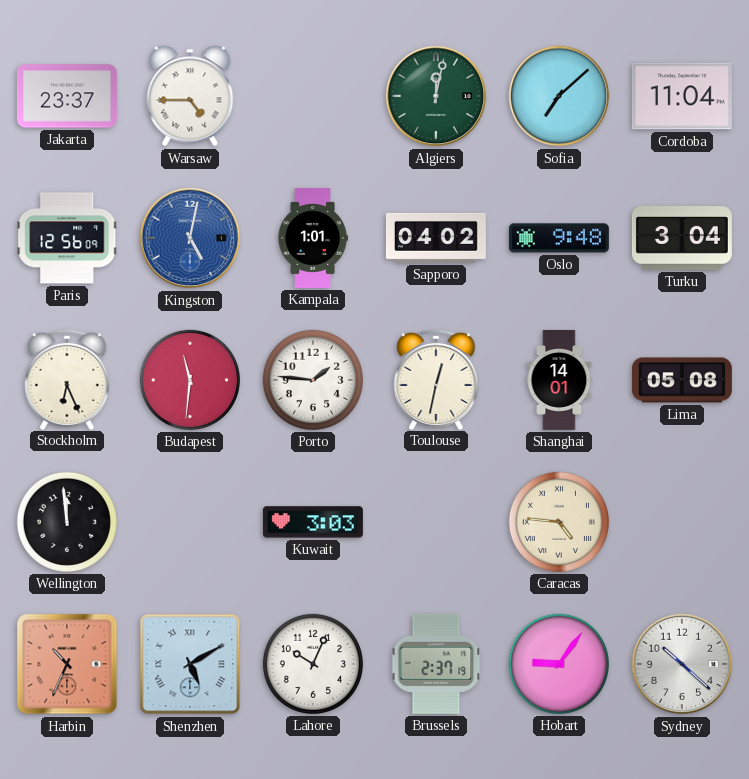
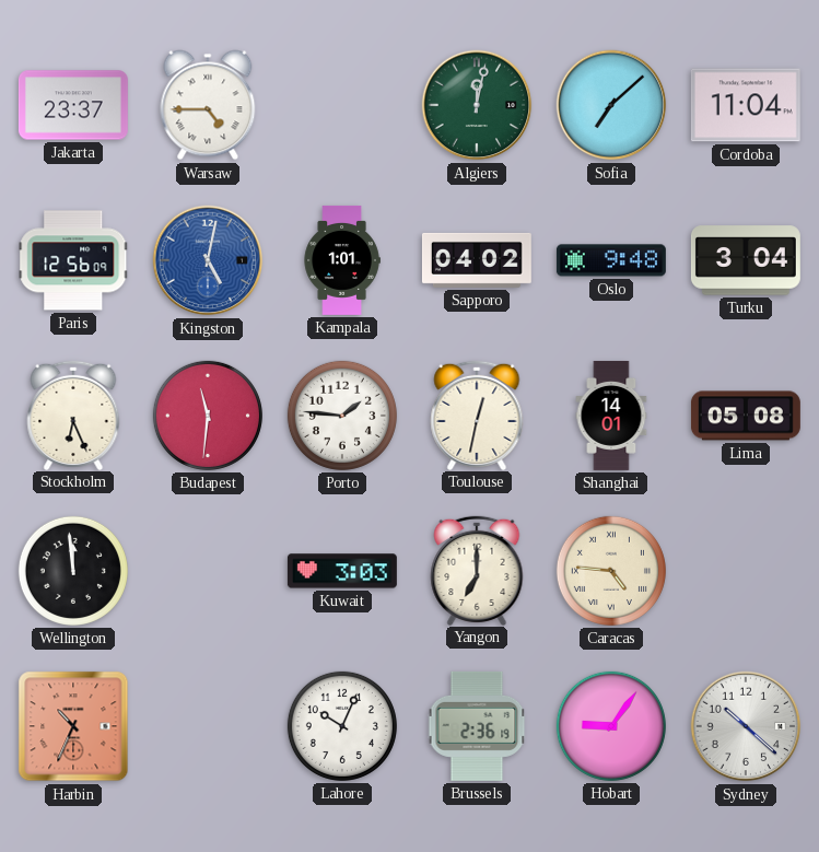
Yangon: none -> 7:00
Shenzhen: 5:10 -> none
Brussels: 2:37 -> 2:36
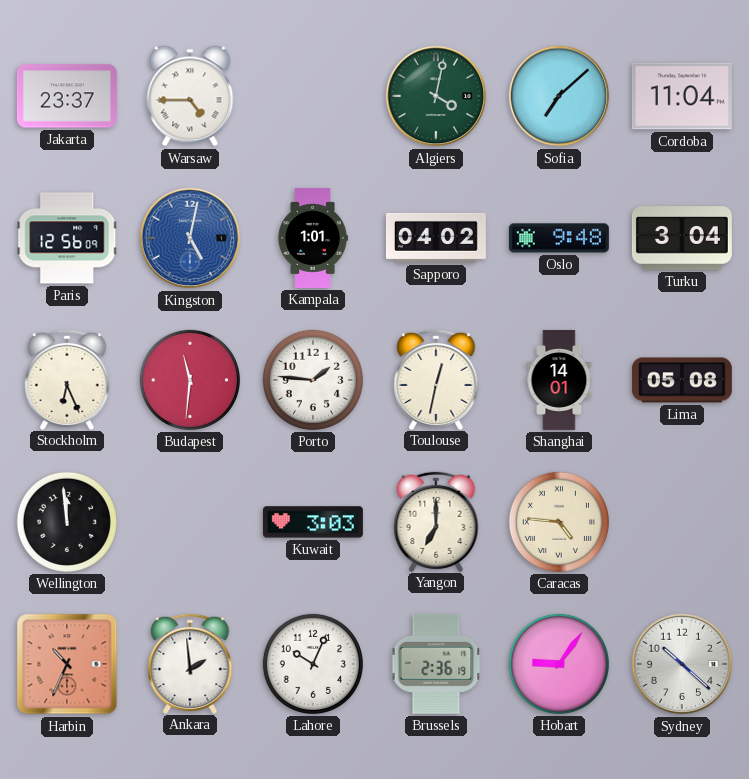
Algiers: 12:02 -> 4:02
Ankara: none -> 1:59
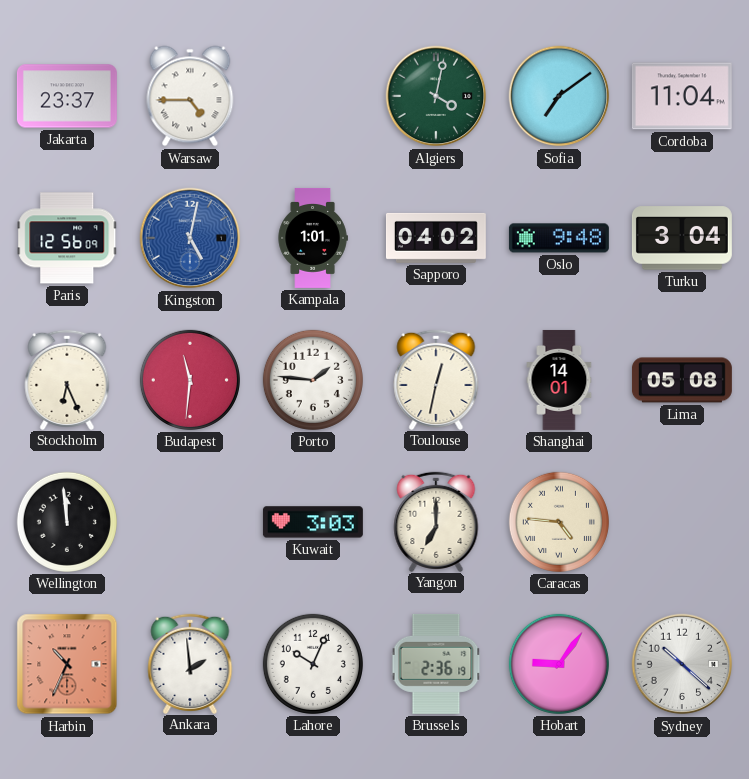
Sofia: 7:08 -> 7:09
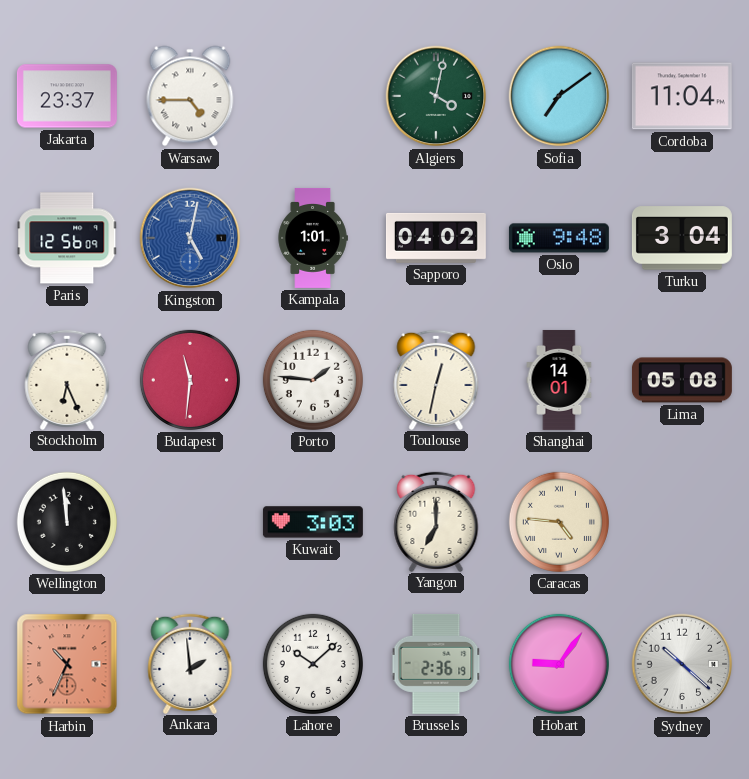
Lahore: 10:04 -> 10:08
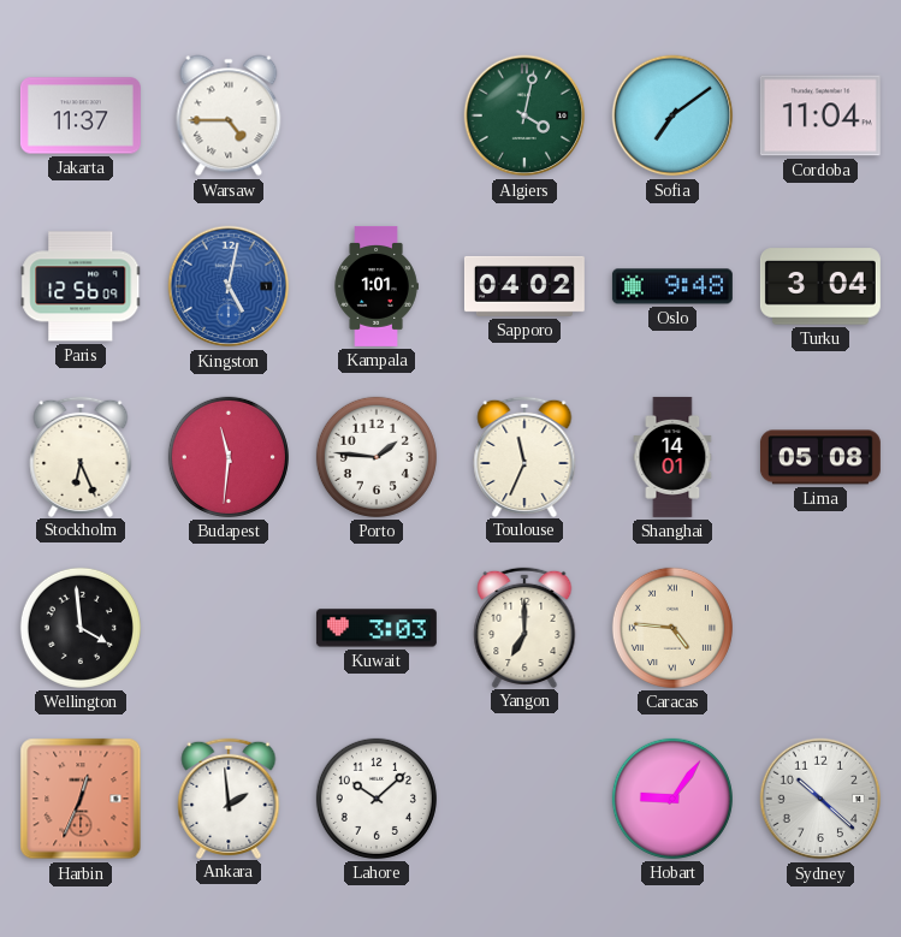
Jakarta: 23:37 -> 11:37
Toulouse: 12:32 -> 11:34
Wellington: 11:59 -> 3:59
Harbin: 10:34 -> 12:34
Brussels: 2:36 -> none
